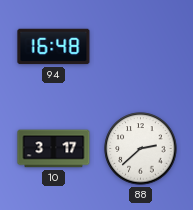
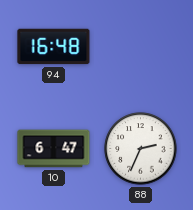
10: 3:17 -> 6:47
88: 2:38 -> 2:34
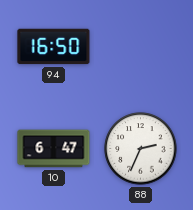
94: 16:48 -> 16:50
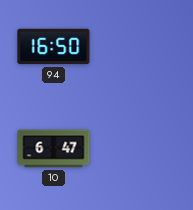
88: 2:34 -> none
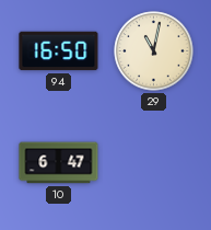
29: none -> 11:02
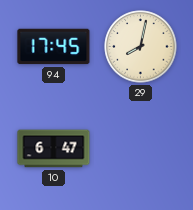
94: 16:50 -> 17:45
29: 11:02 -> 8:02
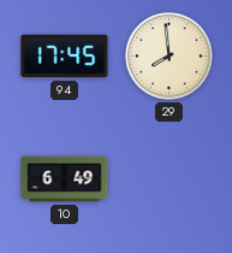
29: 8:02 -> 7:59
10: 6:47 -> 6:49
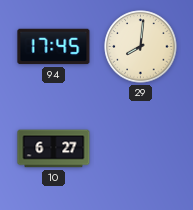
29: 7:59 -> 8:01
10: 6:49 -> 6:27
